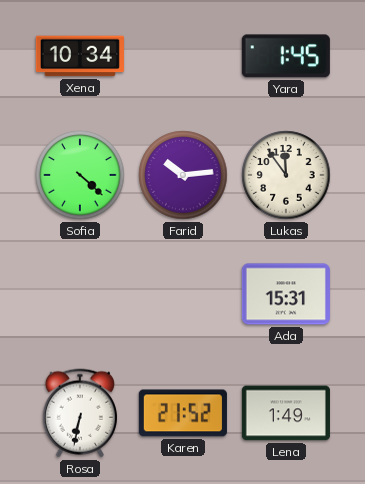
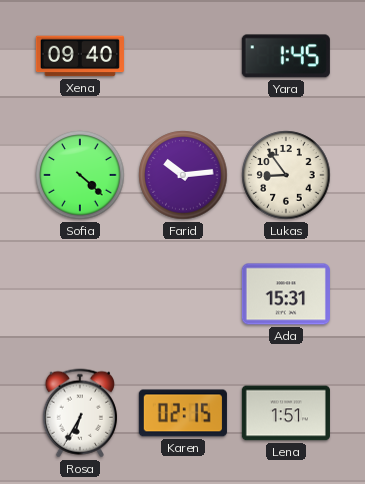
Xena: 10:34 -> 09:40
Lukas: 11:54 -> 8:54
Rosa: 6:32 -> 6:35
Karen: 21:52 -> 02:15
Lena: 1:49 -> 1:51
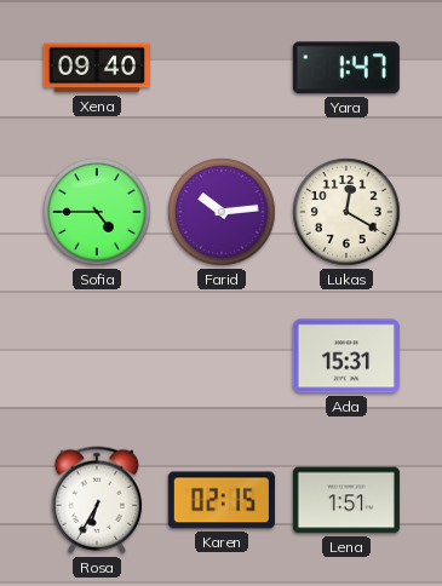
Yara: 1:45 -> 1:47
Sofia: 4:22 -> 4:45
Lukas: 8:54 -> 12:20
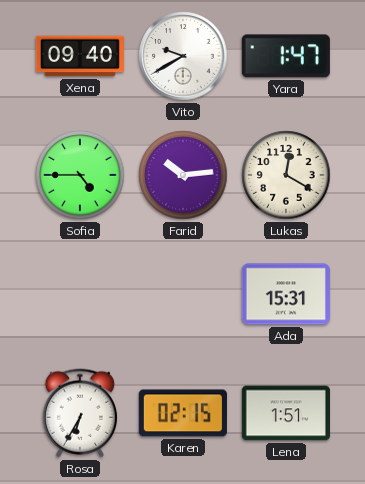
Vito: none -> 9:40
